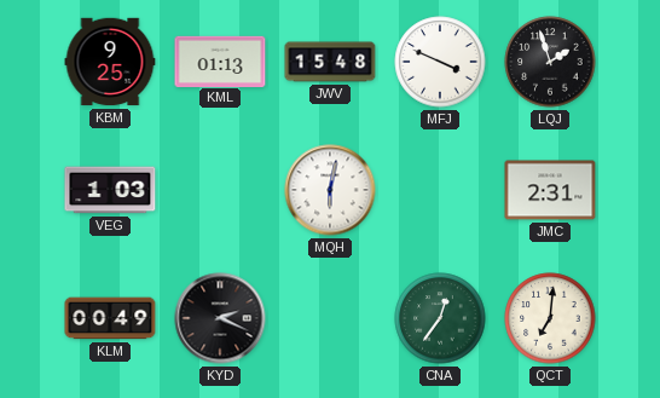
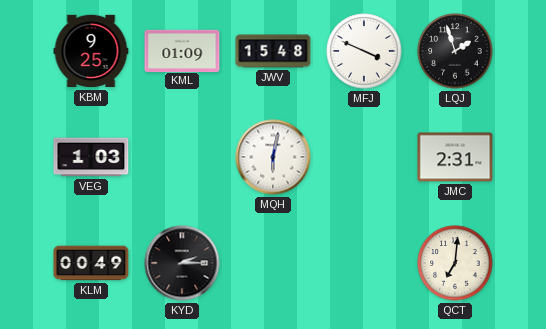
KML: 01:13 -> 01:09
KYD: 2:19 -> 2:15
CNA: 12:36 -> none
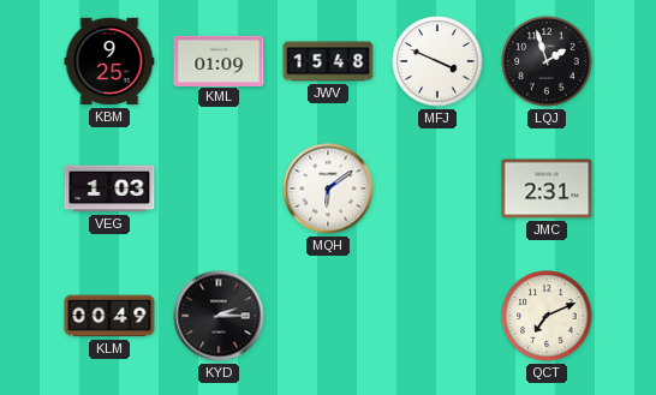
MQH: 6:02 -> 6:09
QCT: 7:01 -> 7:11
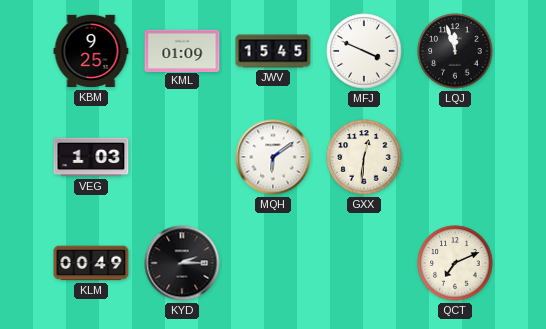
JWV: 15:48 -> 15:45
LQJ: 1:57 -> 11:57
GXX: none -> 12:31
JMC: 2:31 -> none
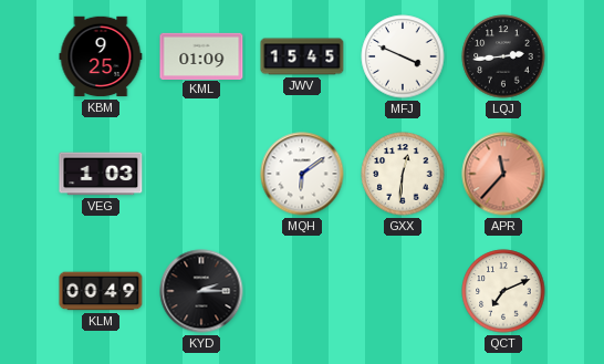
LQJ: 11:57 -> 2:44
APR: none -> 11:37
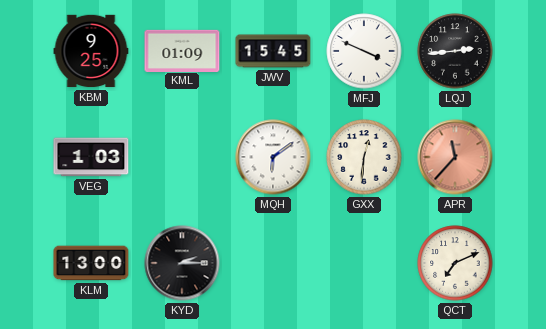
KLM: 00:49 -> 13:00
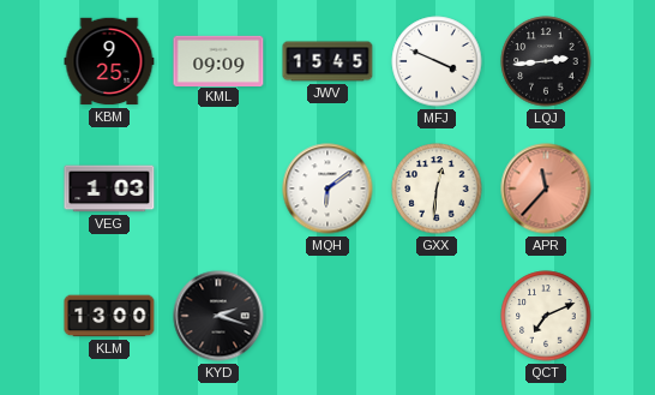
KML: 01:09 -> 09:09
KYD: 2:15 -> 2:18
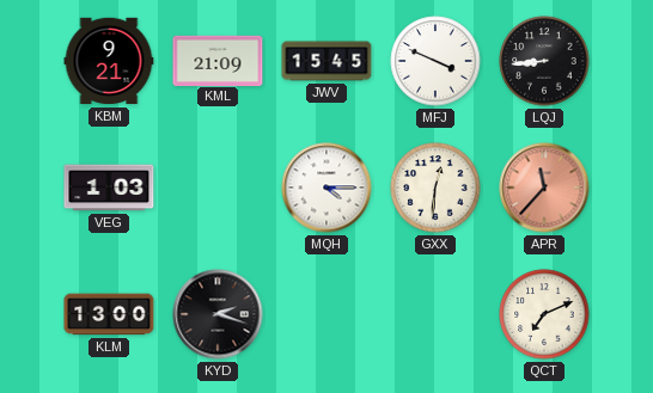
KBM: 9:25 -> 9:21
KML: 09:09 -> 21:09
LQJ: 2:44 -> 8:44
MQH: 6:09 -> 4:15
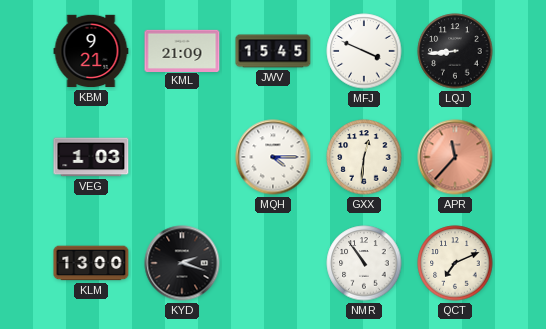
NMR: none -> 10:54
